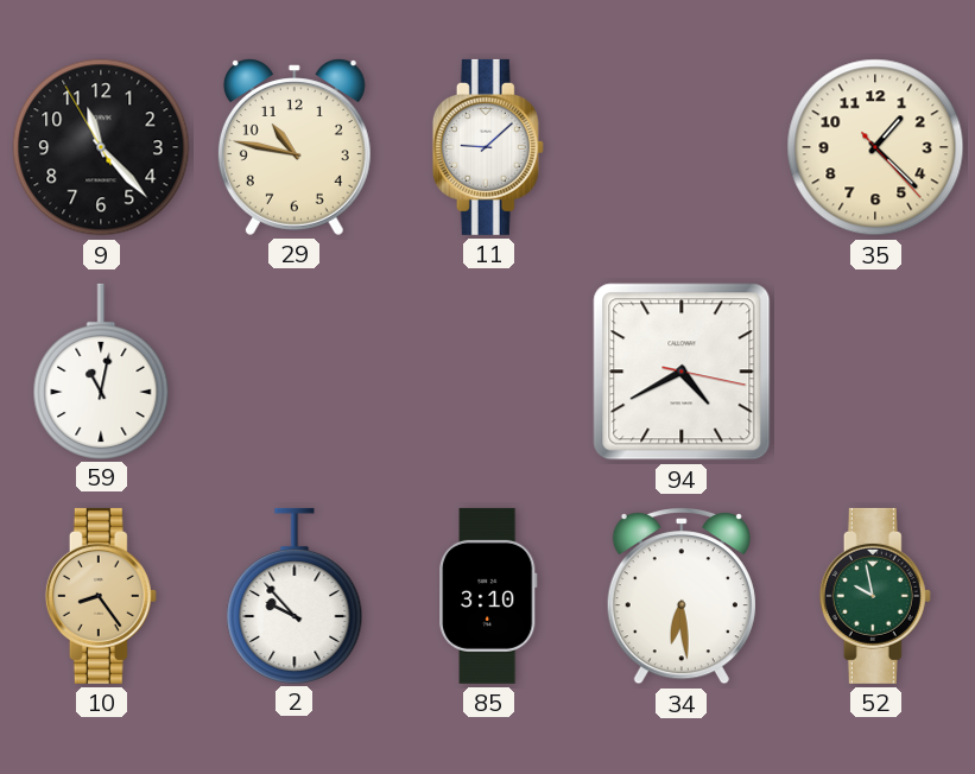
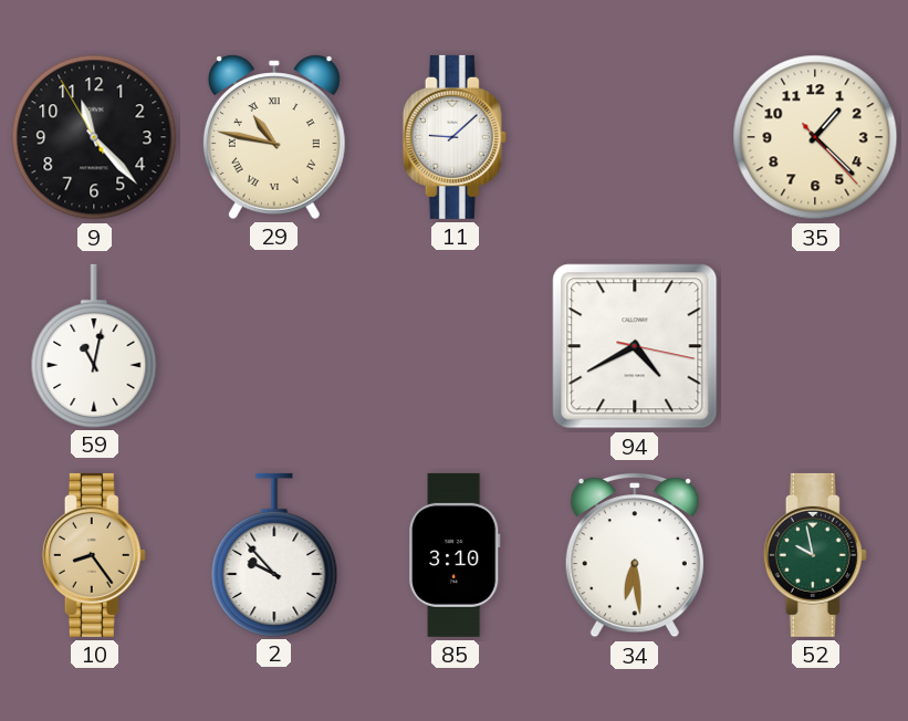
29 numerals: Arabic -> Roman
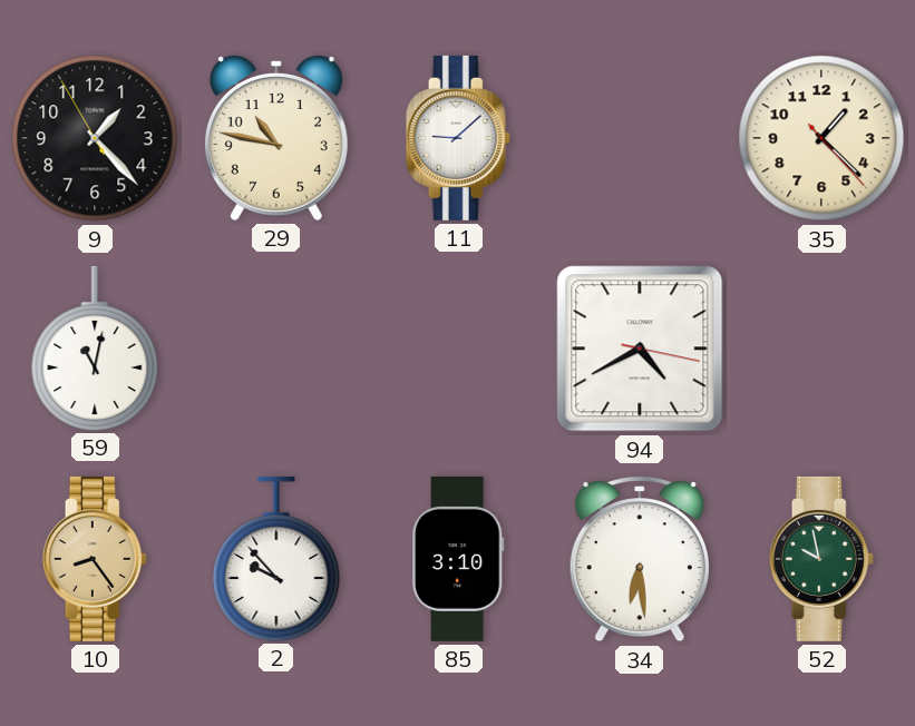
9: 11:22 -> 1:22
29 numerals: Roman -> Arabic
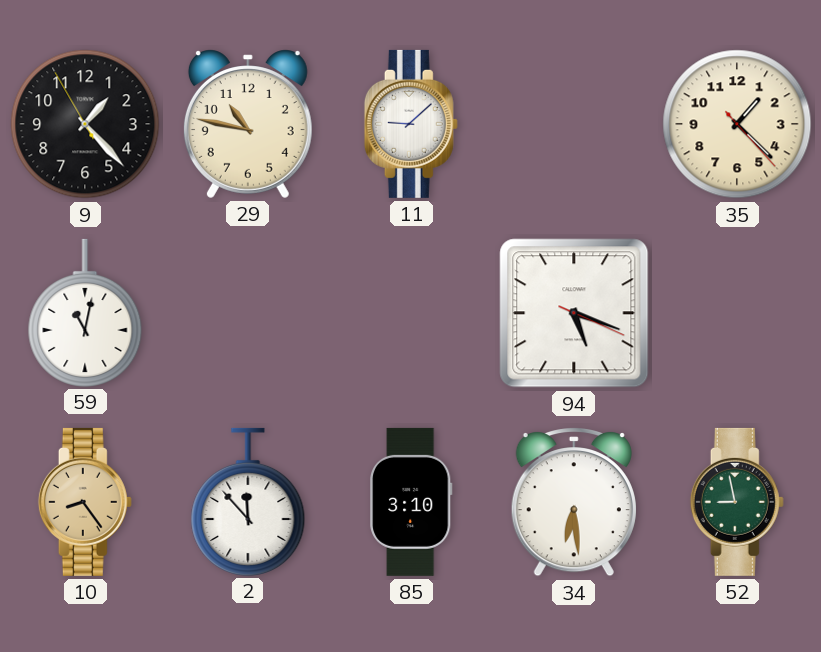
94: 4:40 -> 5:18
2: 9:53 -> 11:53
52: 9:58 -> 8:58
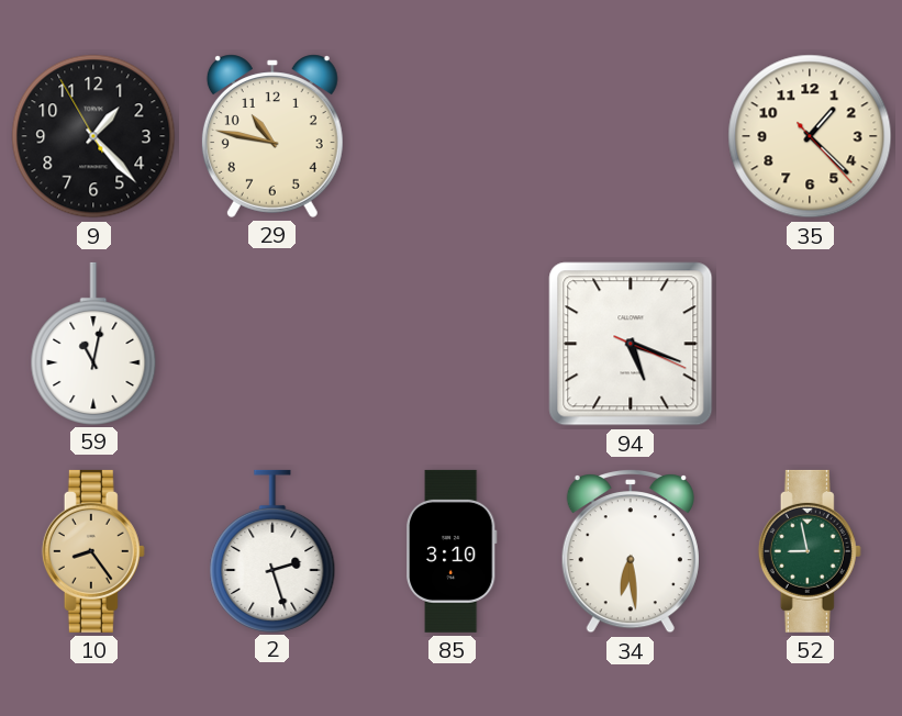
11: 9:08 -> none
2: 11:53 -> 2:27
